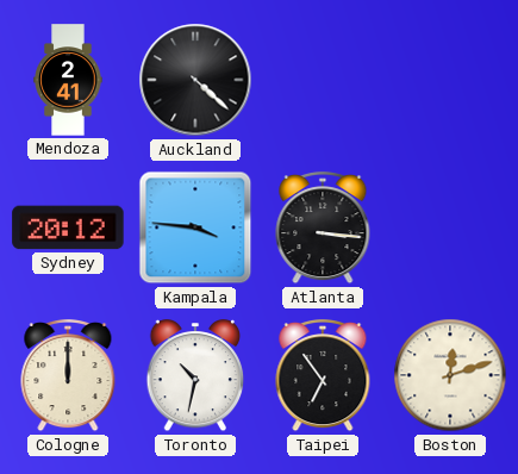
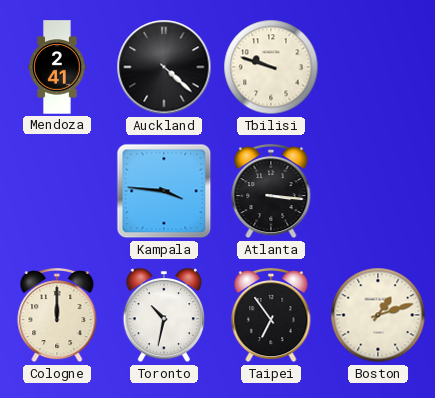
Tbilisi: none -> 9:48
Sydney: 20:12 -> none
Boston: 12:12 -> 1:12
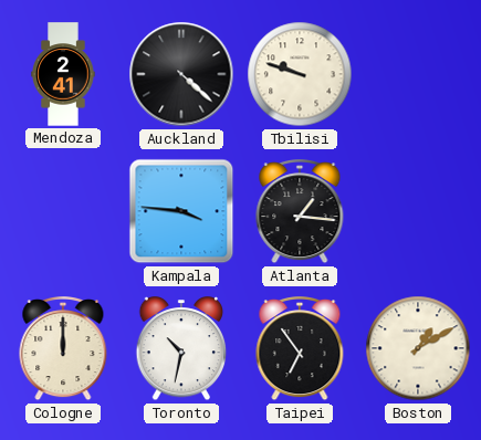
Atlanta: 3:16 -> 1:16
Boston: 1:12 -> 1:10
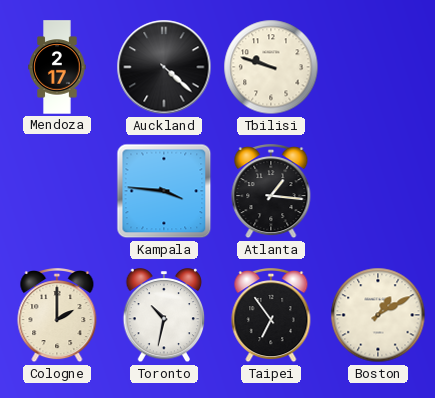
Mendoza: 2:41 -> 2:17
Cologne: 12:00 -> 2:00
